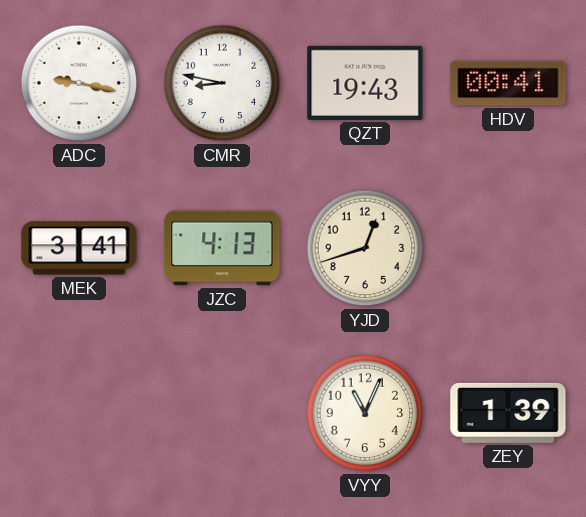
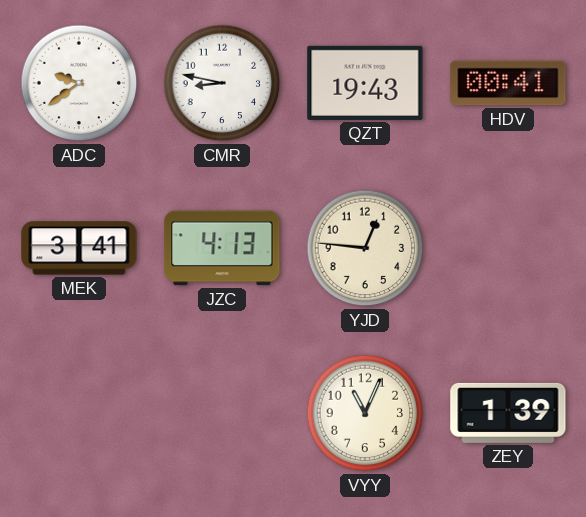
ADC: 9:17 -> 9:39
YJD: 12:42 -> 12:46
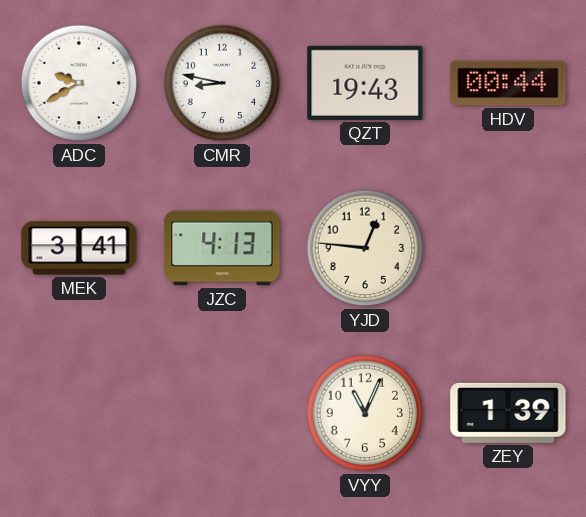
ADC: 9:39 -> 9:40
HDV: 00:41 -> 00:44
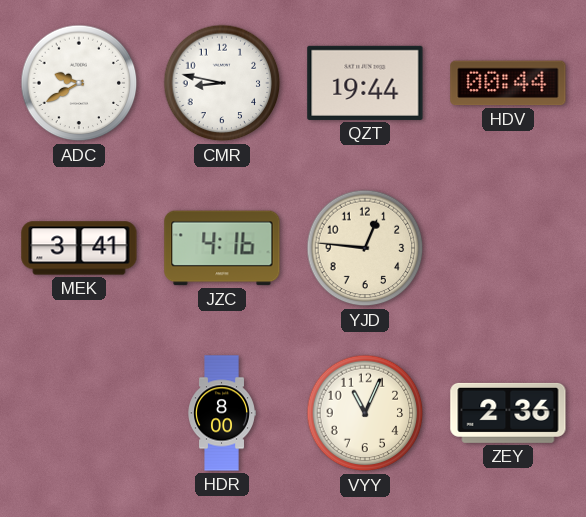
QZT: 19:43 -> 19:44
JZC: 4:13 -> 4:16
HDR: none -> 8:00
ZEY: 1:39 -> 2:36
